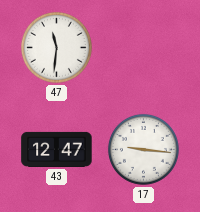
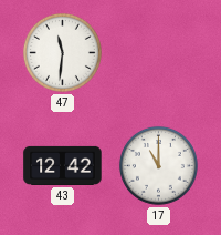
43: 12:47 -> 12:42
17: 9:16 -> 11:00
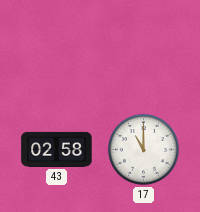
47: 11:31 -> none
43: 12:42 -> 02:58
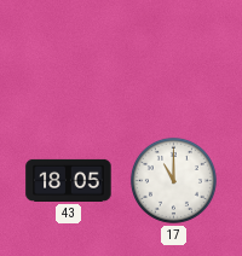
43: 02:58 -> 18:05
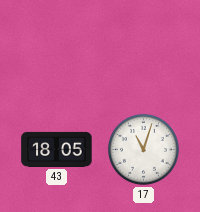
17: 11:00 -> 11:03
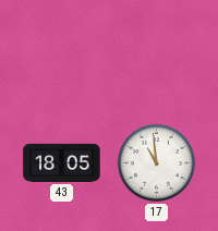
17: 11:03 -> 10:59
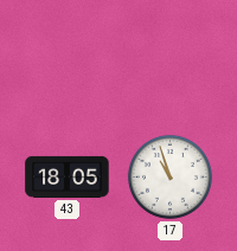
17: 10:59 -> 10:57
